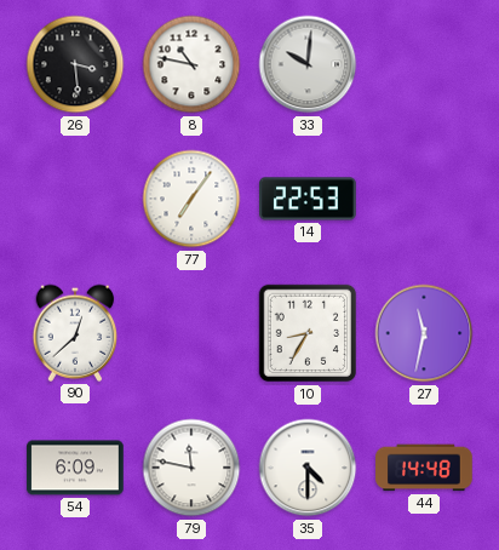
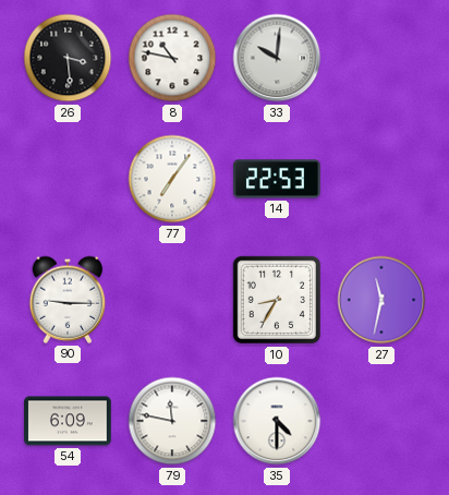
90: 12:38 -> 9:15
44: 14:48 -> none
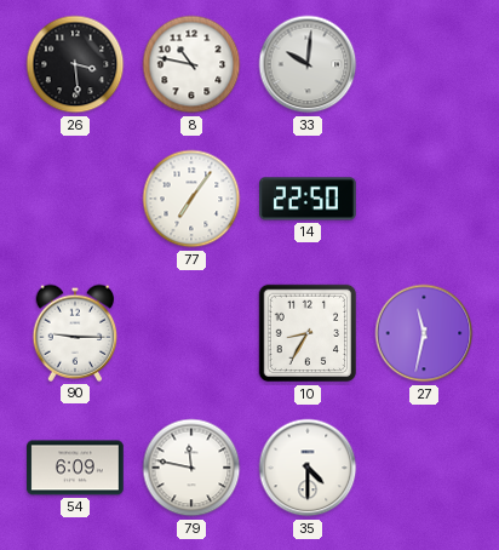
14: 22:53 -> 22:50
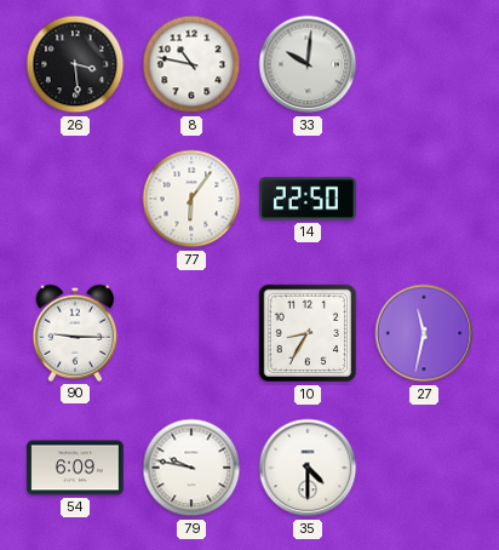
77: 7:06 -> 6:06
79: 11:47 -> 9:47
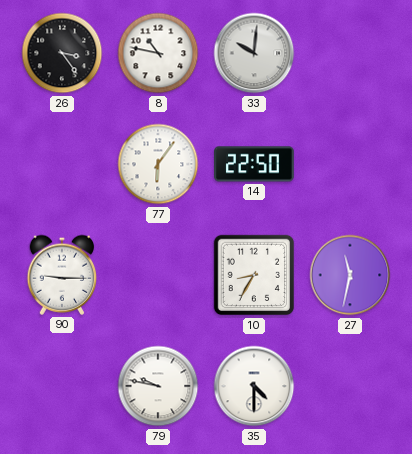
26: 3:29 -> 3:24
54: 6:09 -> none
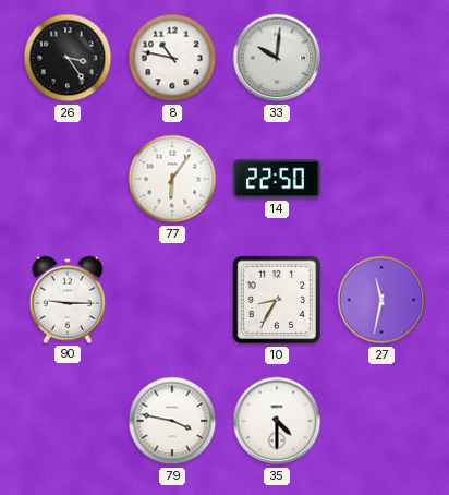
79: 9:47 -> 3:47
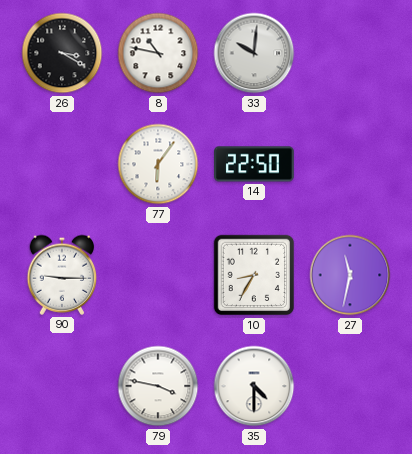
26: 3:24 -> 3:20
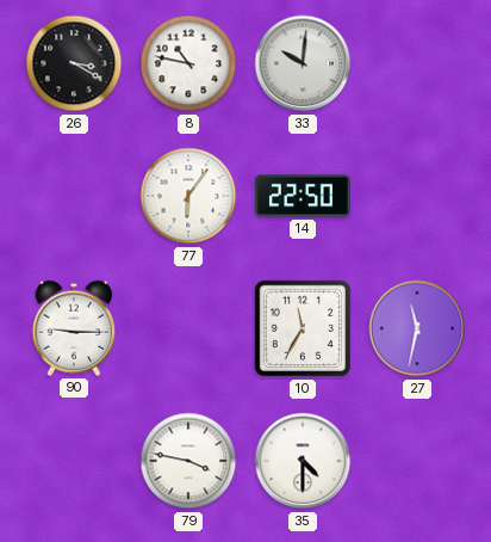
10: 8:35 -> 11:35
